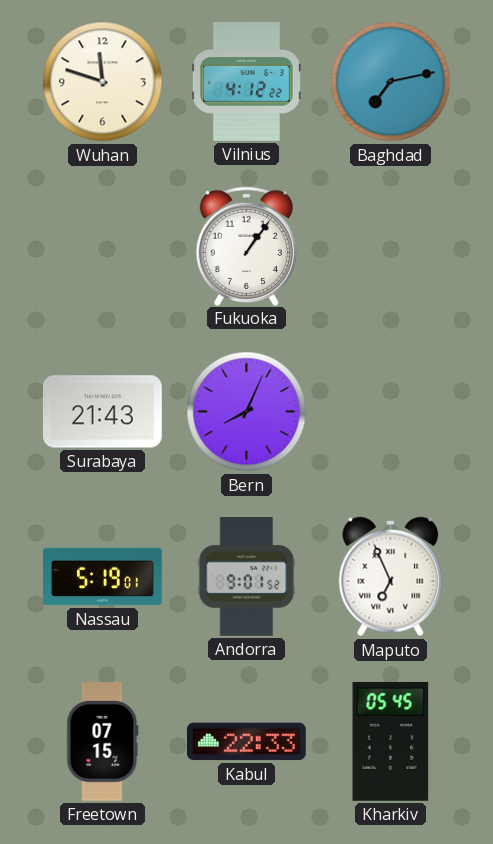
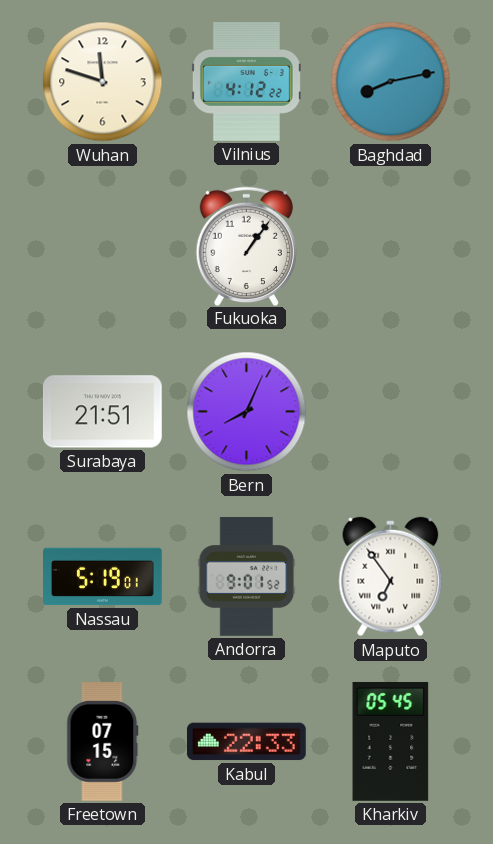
Baghdad: 7:13 -> 8:13
Surabaya: 21:43 -> 21:51
Maputo: 6:56 -> 6:54
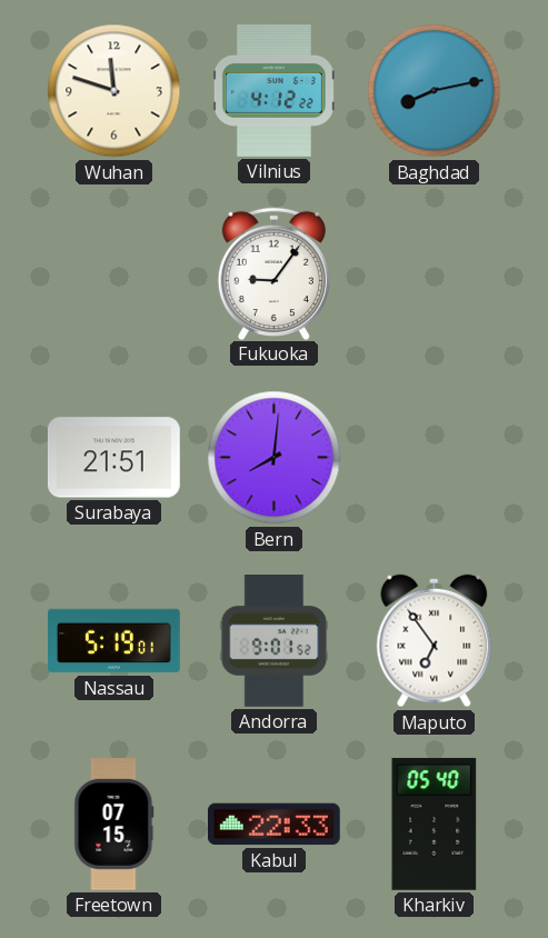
Fukuoka: 1:06 -> 9:06
Bern: 8:04 -> 8:01
Kharkiv: 05:45 -> 05:40
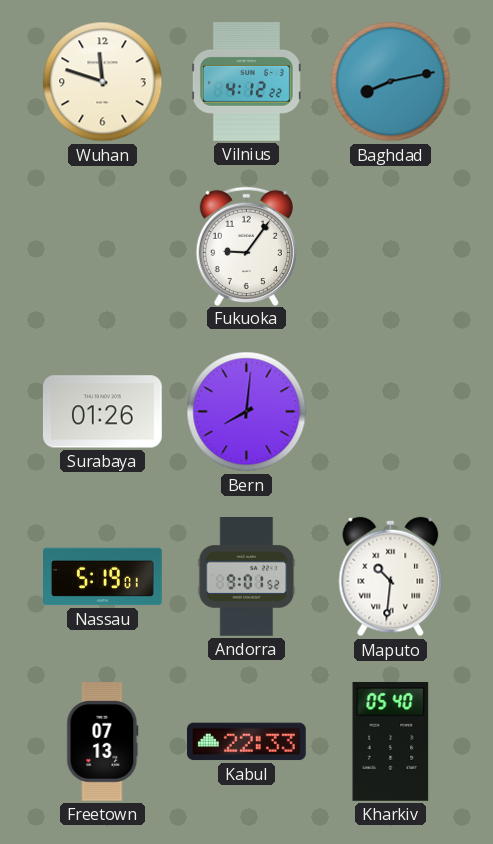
Surabaya: 21:51 -> 01:26
Maputo: 6:54 -> 10:31
Freetown: 07:15 -> 07:13
